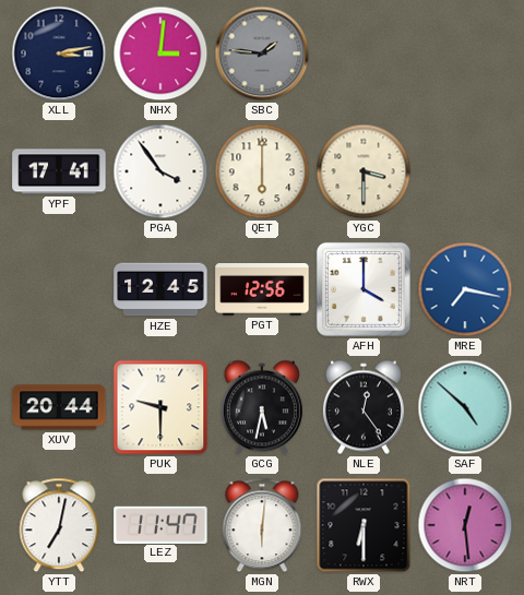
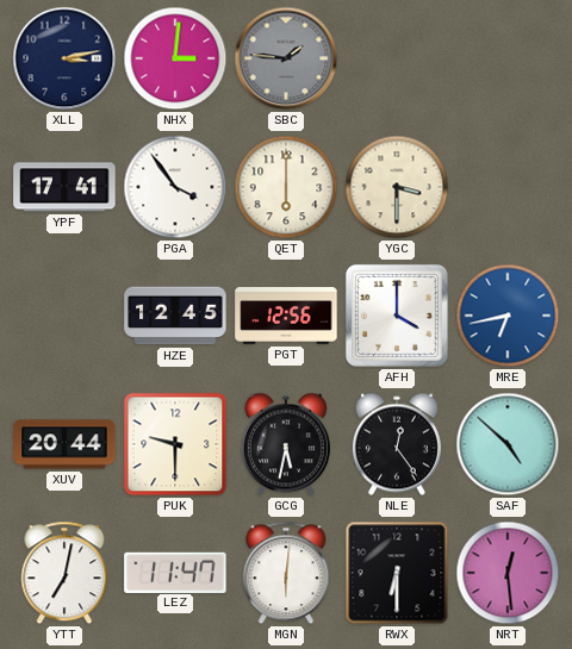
MRE: 7:17 -> 6:43
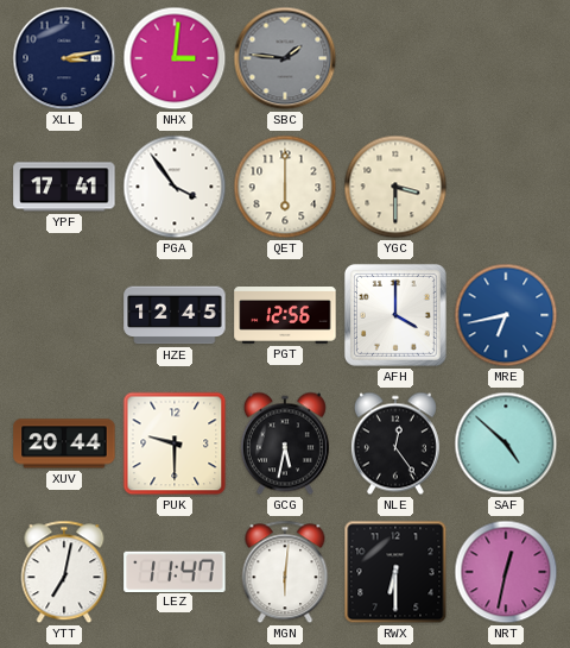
NRT: 12:29 -> 12:32
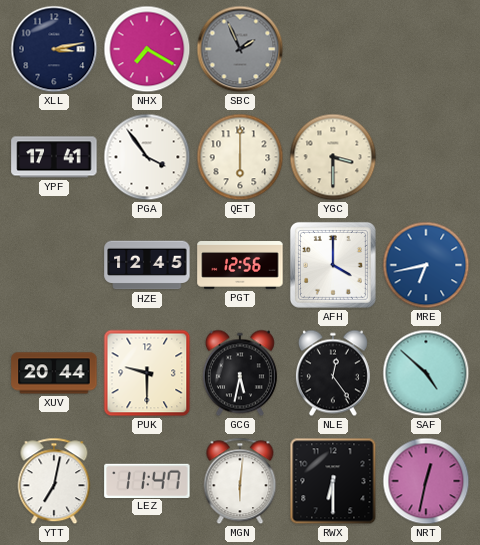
NHX: 3:01 -> 7:20
SBC: 1:46 -> 1:56
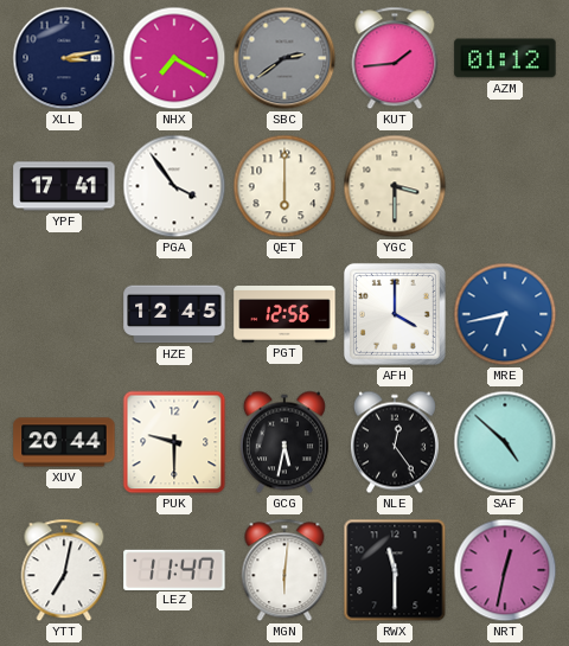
SBC: 1:56 -> 2:39
KUT: none -> 1:44
AZM: none -> 01:12
RWX: 6:30 -> 11:30
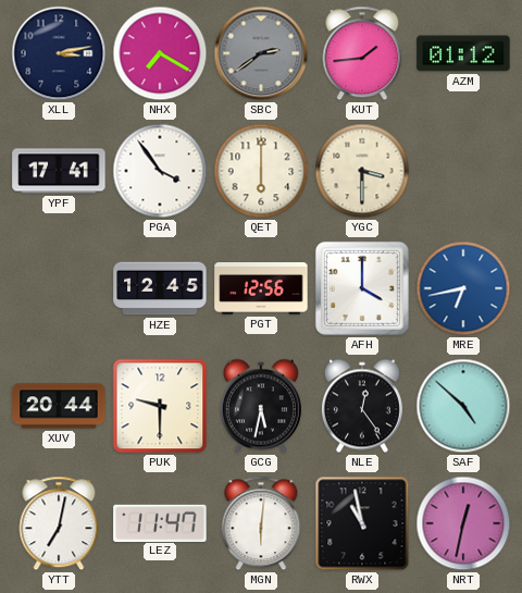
RWX: 11:30 -> 10:58
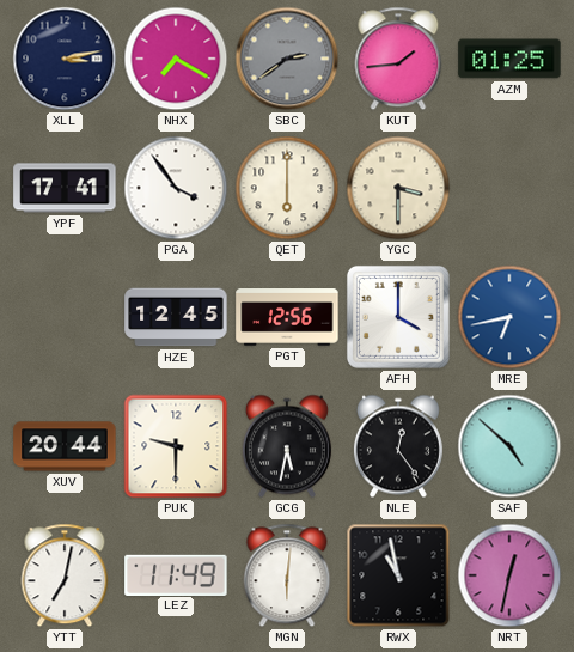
AZM: 01:12 -> 01:25
LEZ: 11:47 -> 11:49
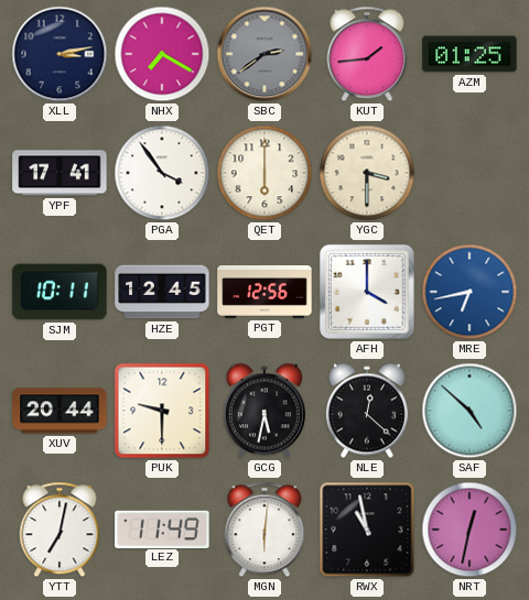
SJM: none -> 10:11
NLE: 12:24 -> 12:22
